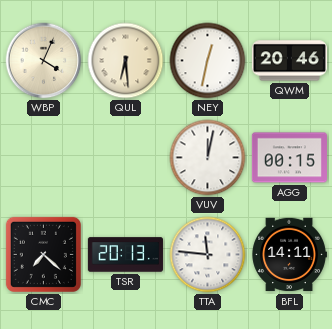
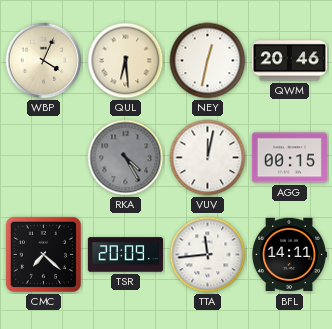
RKA: none -> 4:25
TSR: 20:13 -> 20:09
TTA: 11:46 -> 11:44
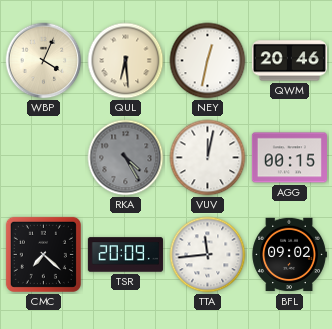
BFL: 14:11 -> 09:02
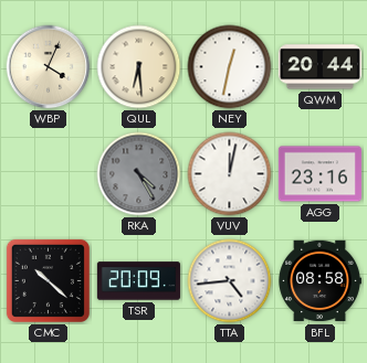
QWM: 20:46 -> 20:44
AGG: 00:15 -> 23:16
CMC: 7:22 -> 10:22
TTA: 11:44 -> 4:44
BFL: 09:02 -> 08:58
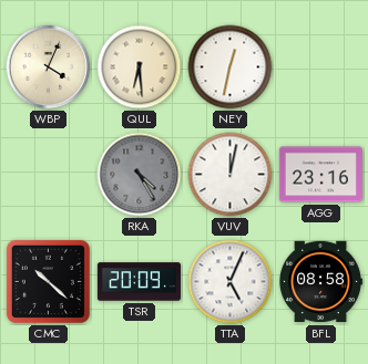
QWM: 20:44 -> none
TTA: 4:44 -> 5:04
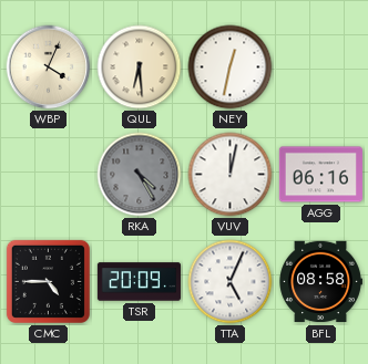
AGG: 23:16 -> 06:16
CMC: 10:22 -> 4:45
